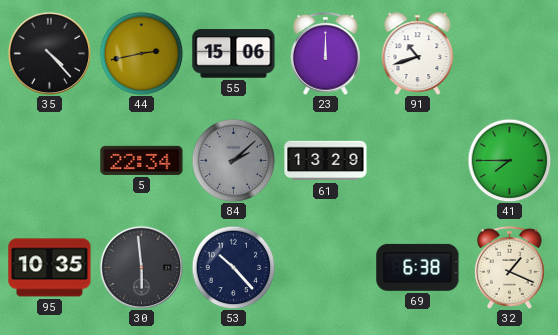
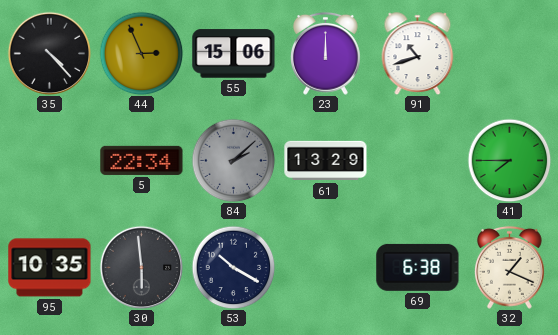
44: 2:43 -> 2:56
53: 10:23 -> 10:20
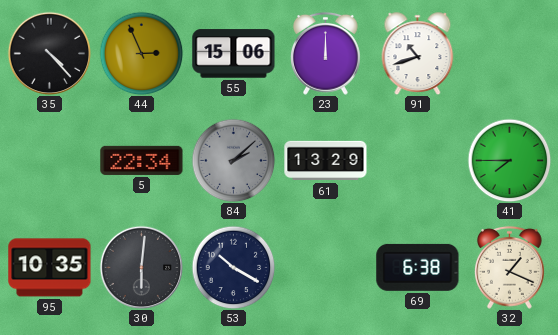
30: 5:59 -> 6:01
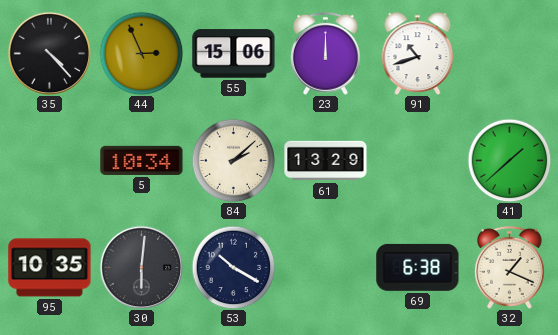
5: 22:34 -> 10:34
84 dial: grey -> cream
41: 7:45 -> 1:38
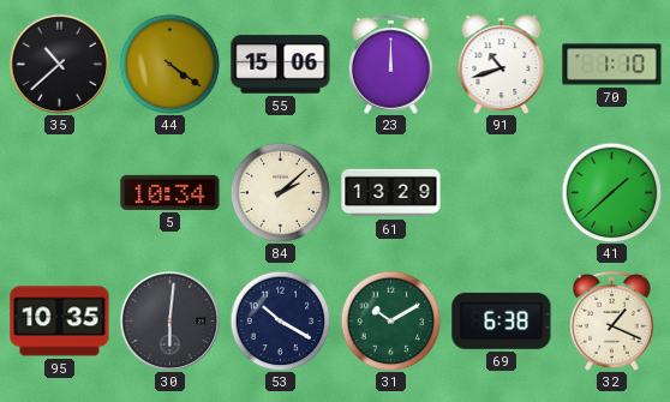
35: 4:23 -> 10:38
44: 2:56 -> 4:21
70: none -> 1:10
31: none -> 10:10
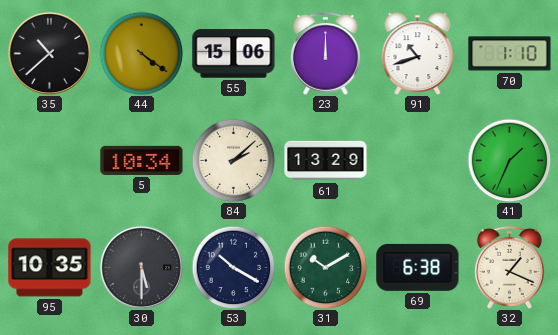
41: 1:38 -> 1:34
30: 6:01 -> 5:30
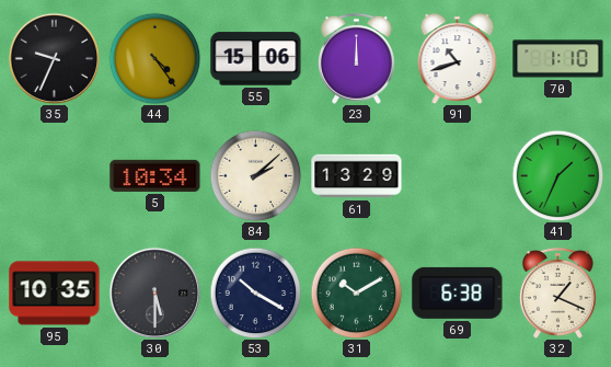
35: 10:38 -> 9:34
44: 4:21 -> 4:24
